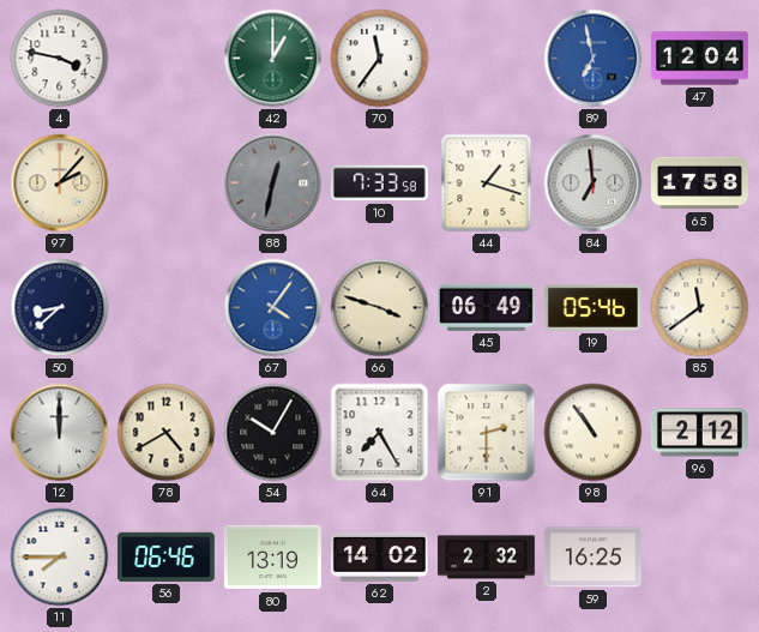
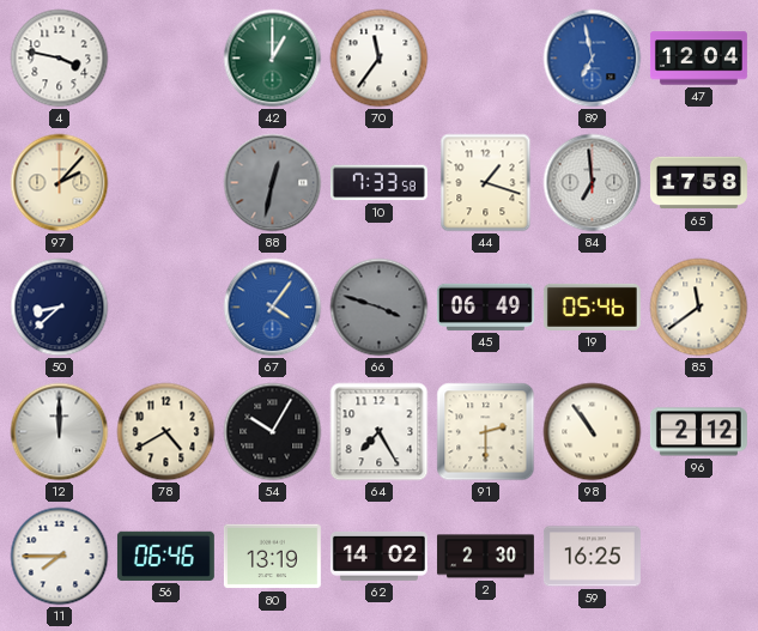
66 dial: cream -> grey
2: 2:32 -> 2:30
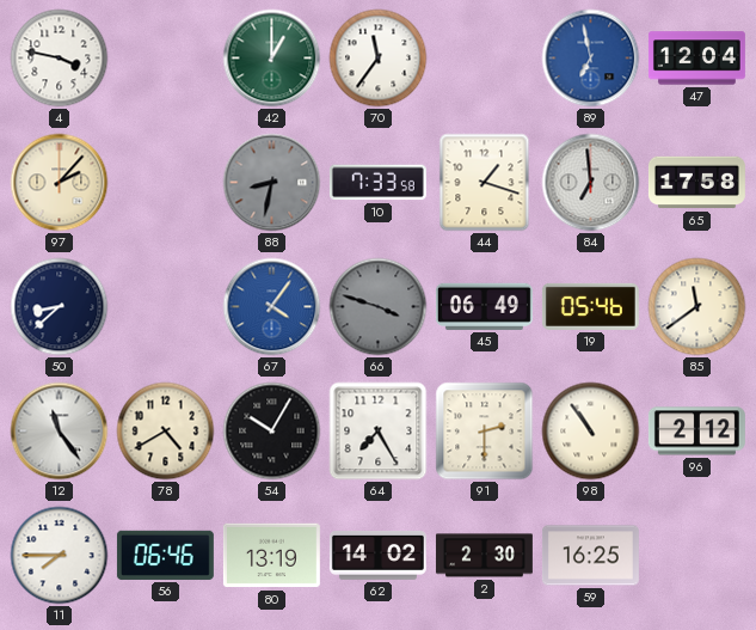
88: 12:32 -> 8:32
12: 12:00 -> 11:24
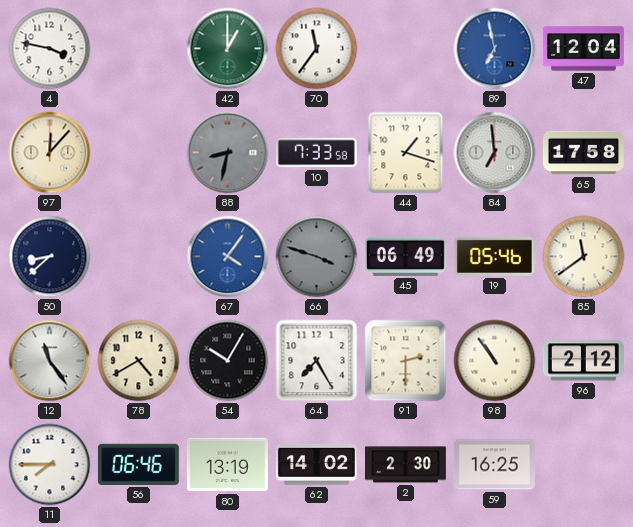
97: 2:07 -> 12:07
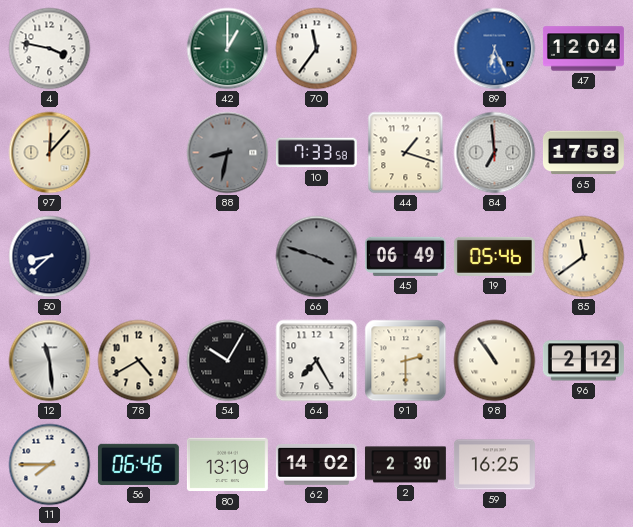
89: 6:58 -> 6:26
67: 4:06 -> none
12: 11:24 -> 11:29
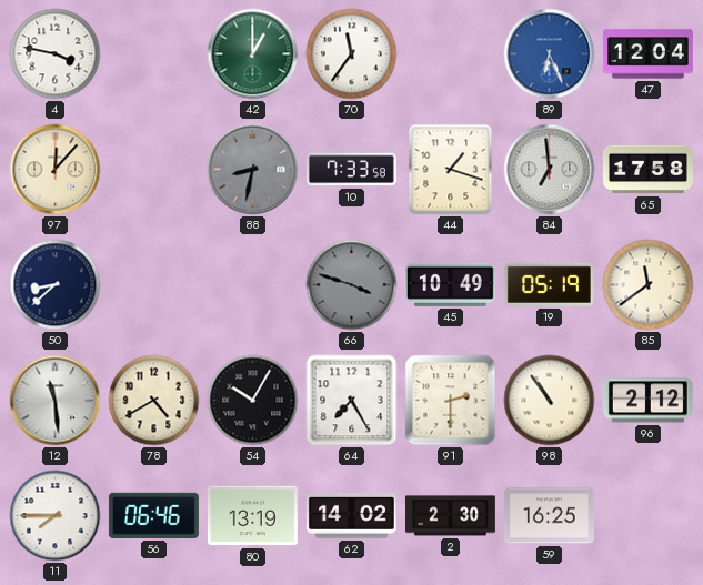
45: 06:49 -> 10:49
19: 05:46 -> 05:19
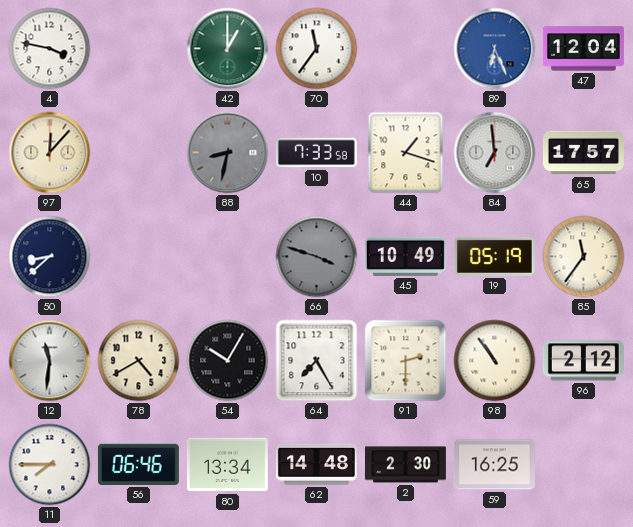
65: 17:58 -> 17:57
85: 11:39 -> 11:36
12: 11:29 -> 11:31
80: 13:19 -> 13:34
62: 14:02 -> 14:48
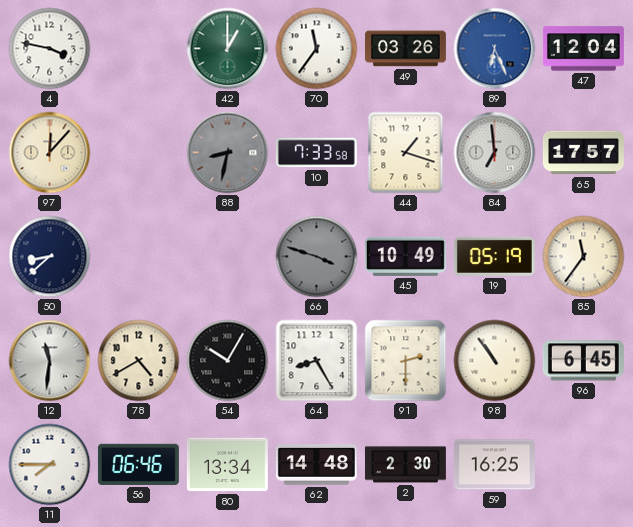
49: none -> 03:26
64: 7:25 -> 8:25
96: 2:12 -> 6:45
